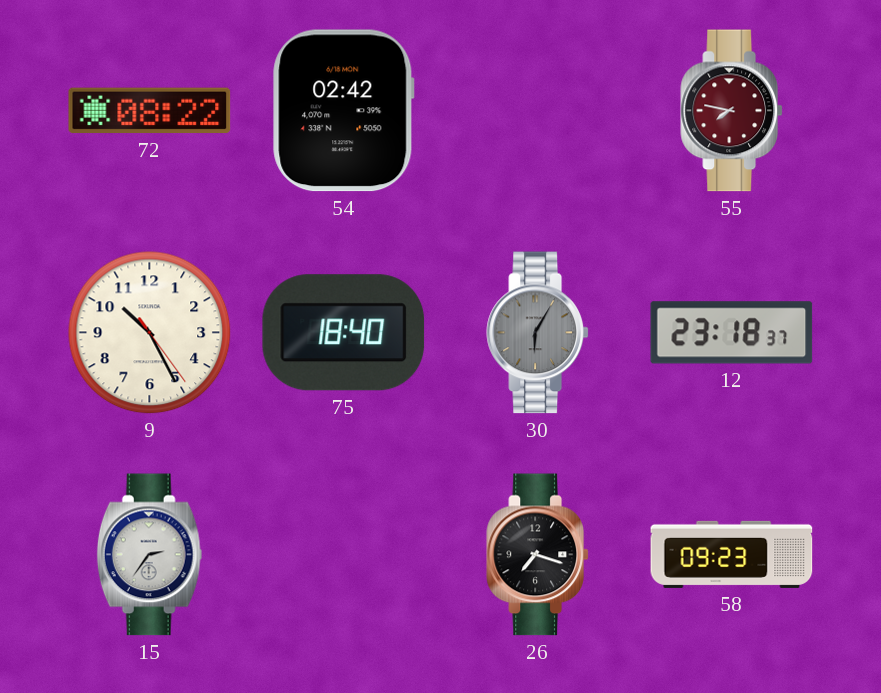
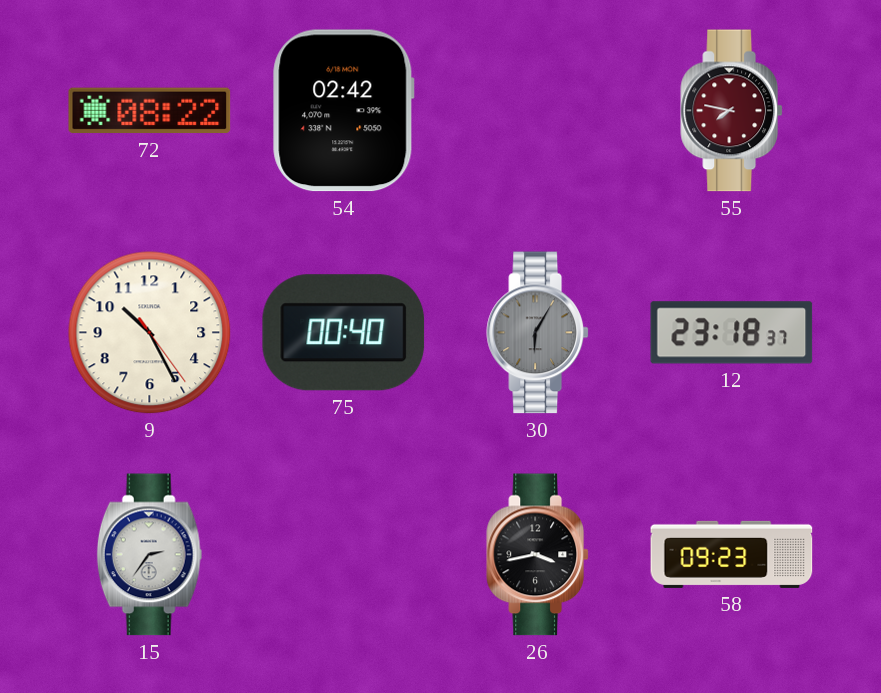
75: 18:40 -> 00:40
26: 7:18 -> 3:43
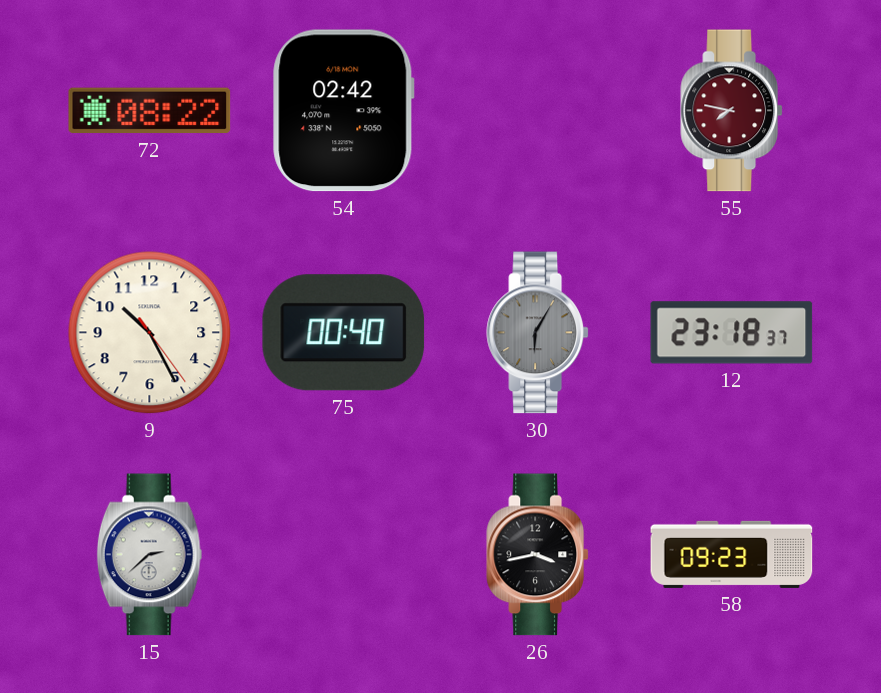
15: 2:36 -> 2:38
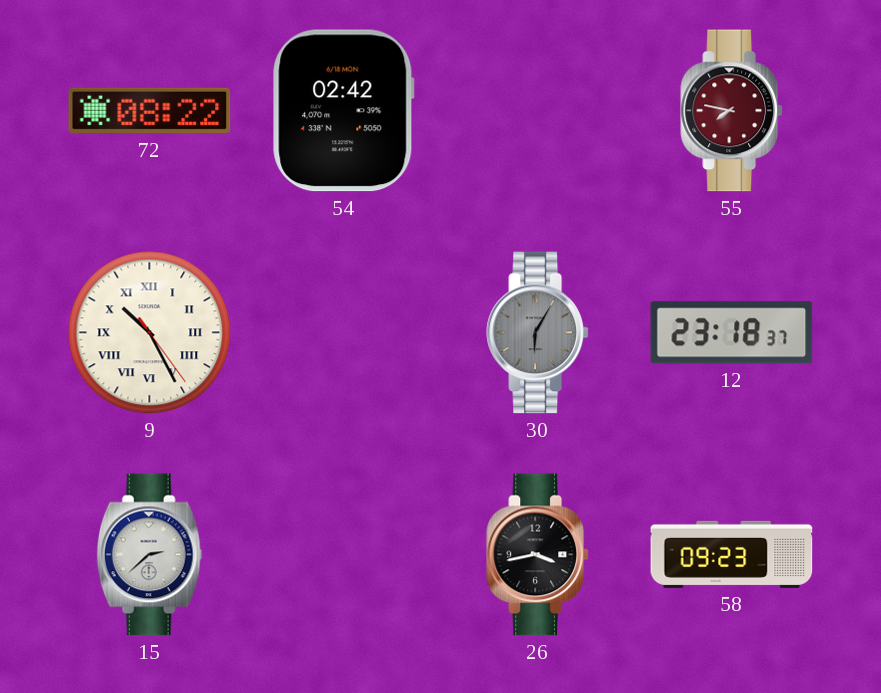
9 numerals: Arabic -> Roman
75: 00:40 -> none
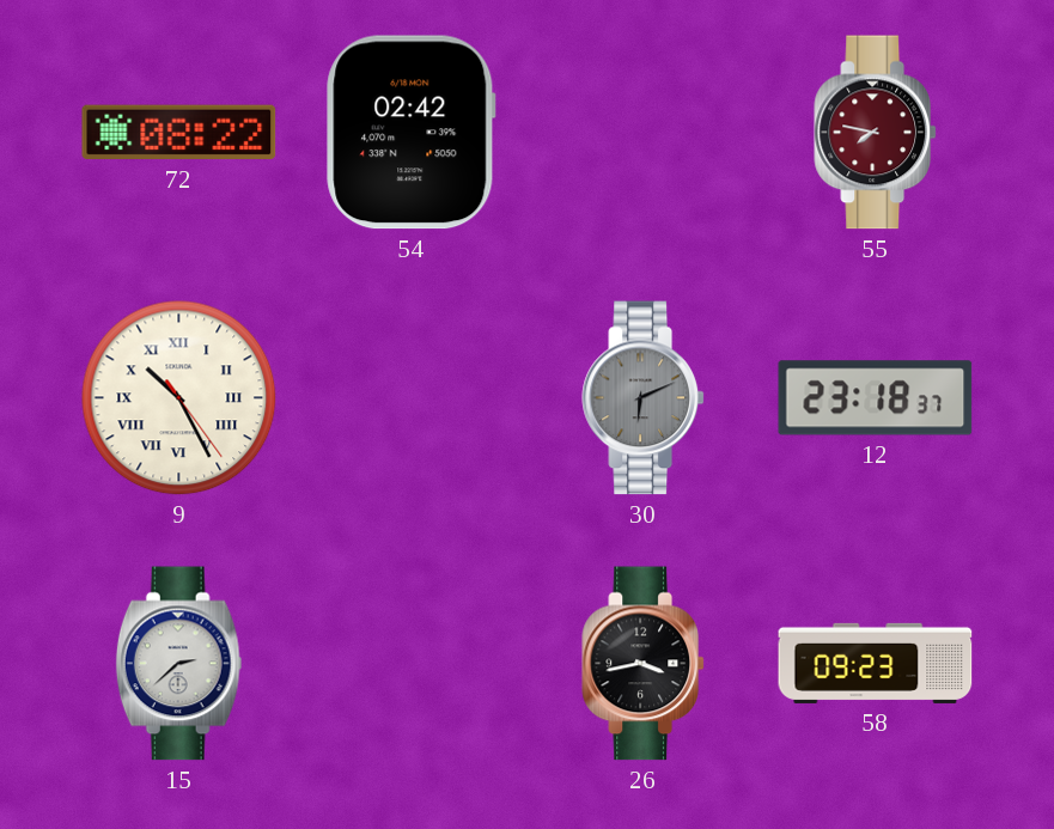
30: 6:05 -> 6:11
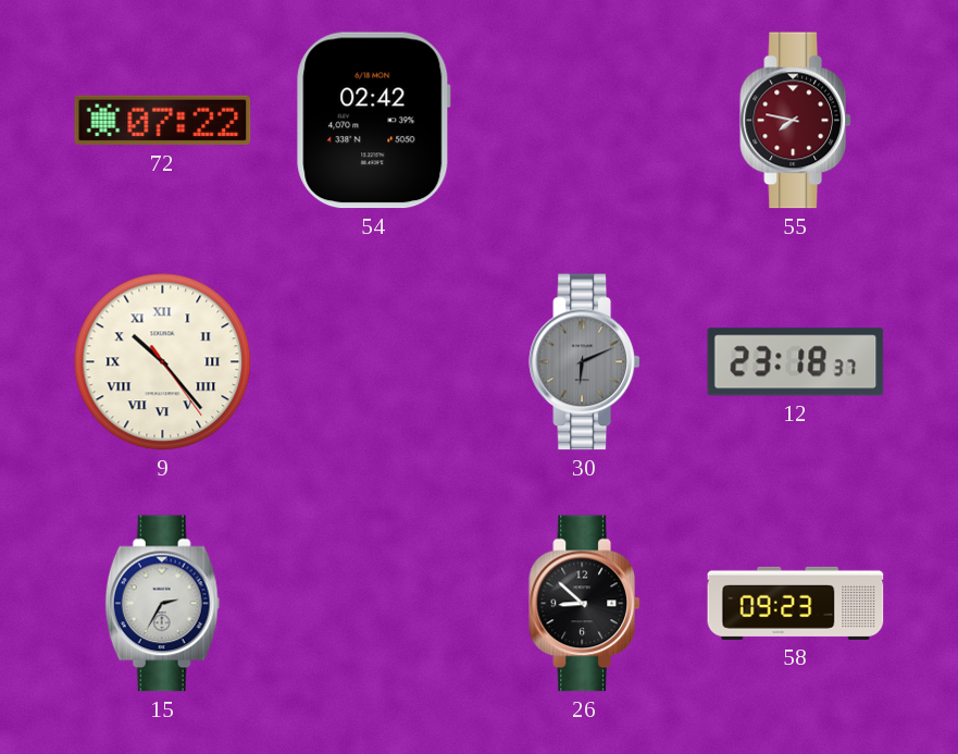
72: 08:22 -> 07:22
9: 10:25 -> 10:23
15: 2:38 -> 2:35
26: 3:43 -> 8:52
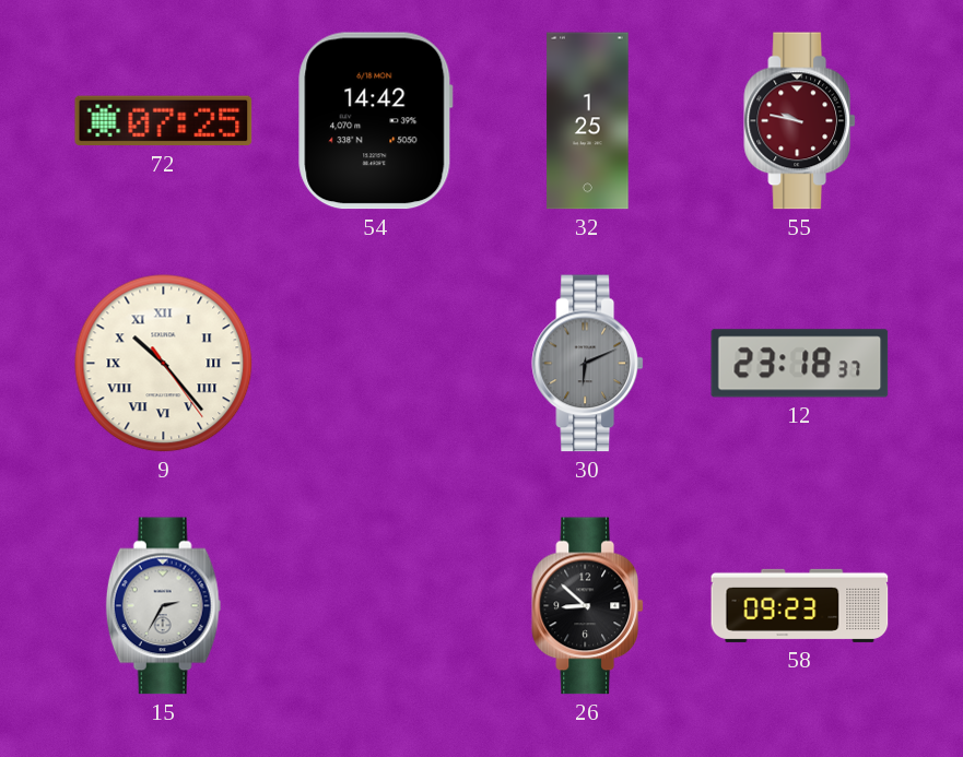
72: 07:22 -> 07:25
54: 02:42 -> 14:42
32: none -> 1:25
55: 7:47 -> 9:47
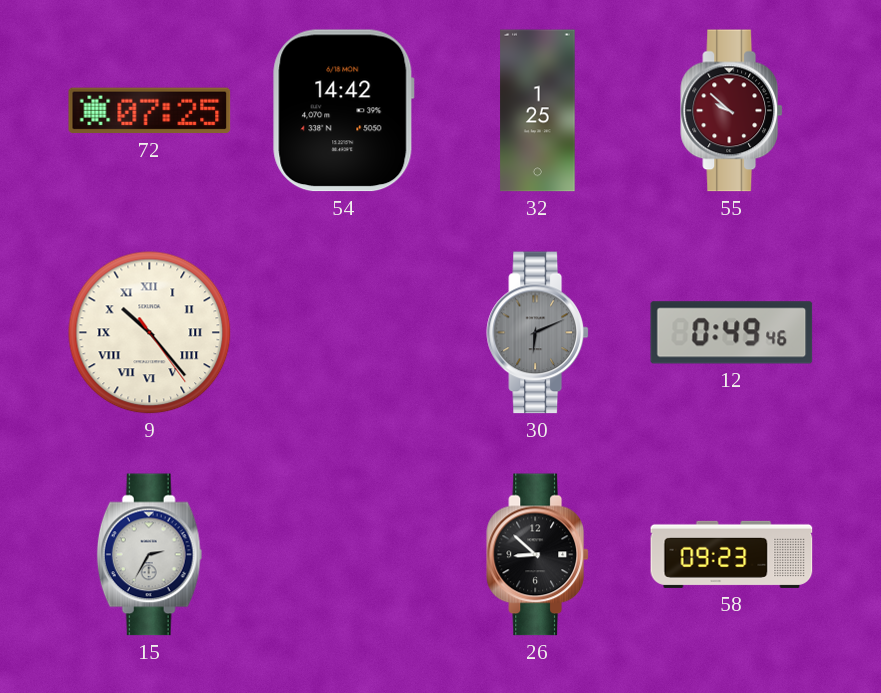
55: 9:47 -> 9:52
12: 23:18 -> 0:49
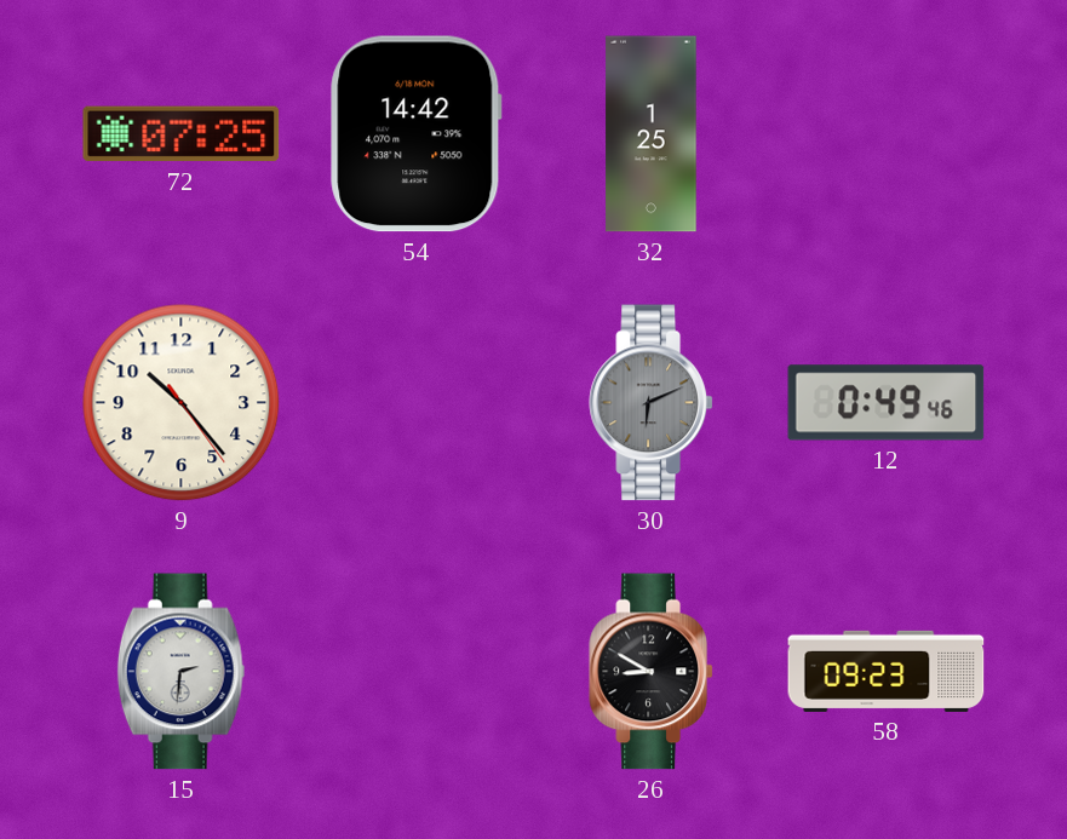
55: 9:52 -> none
9 numerals: Roman -> Arabic
15: 2:35 -> 2:31
26: 8:52 -> 8:50
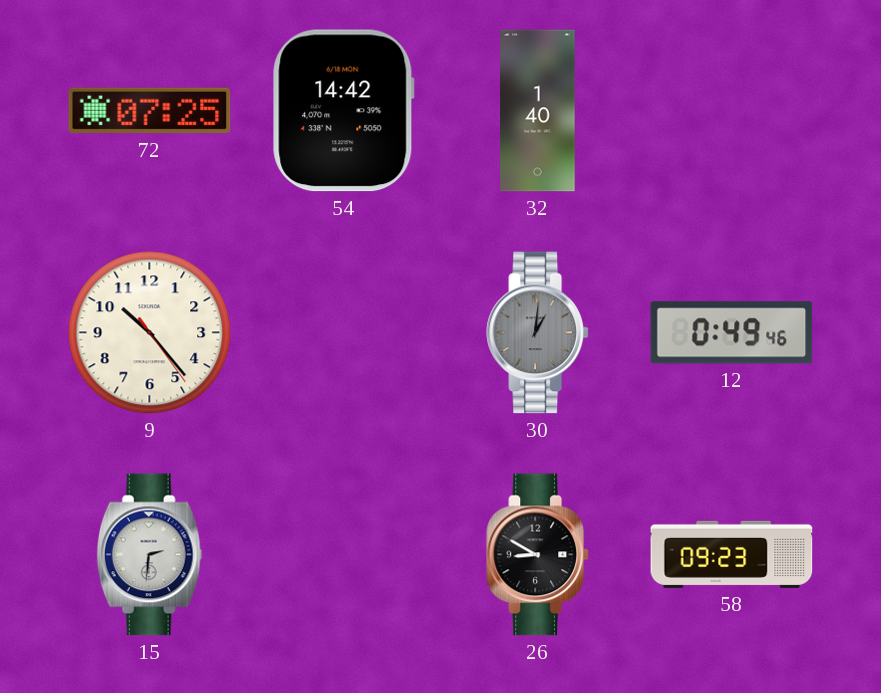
32: 1:25 -> 1:40
30: 6:11 -> 1:01
